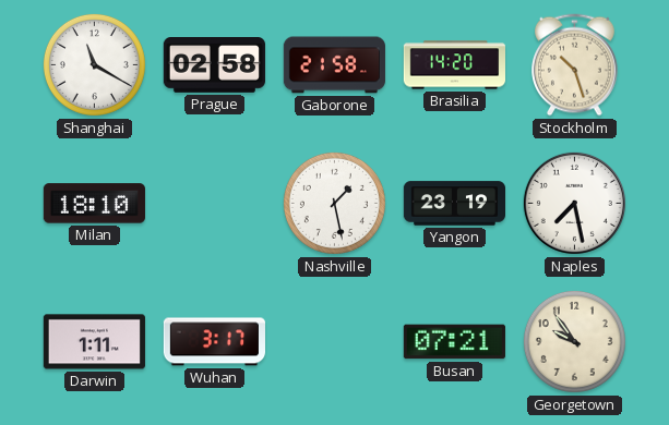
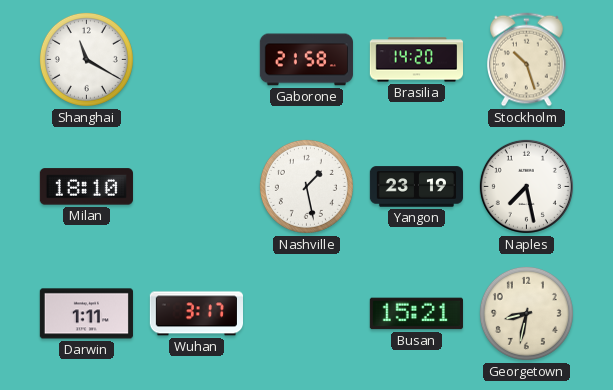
Prague: 02:58 -> none
Busan: 07:21 -> 15:21
Georgetown: 9:54 -> 8:32
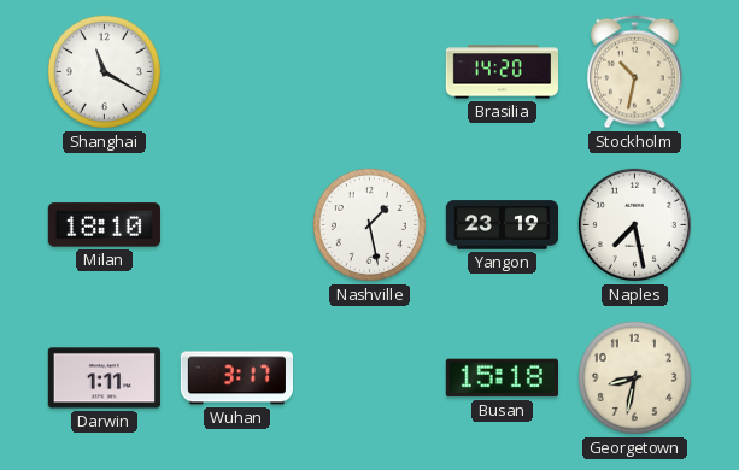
Gaborone: 21:58 -> none
Stockholm: 10:27 -> 10:32
Busan: 15:21 -> 15:18
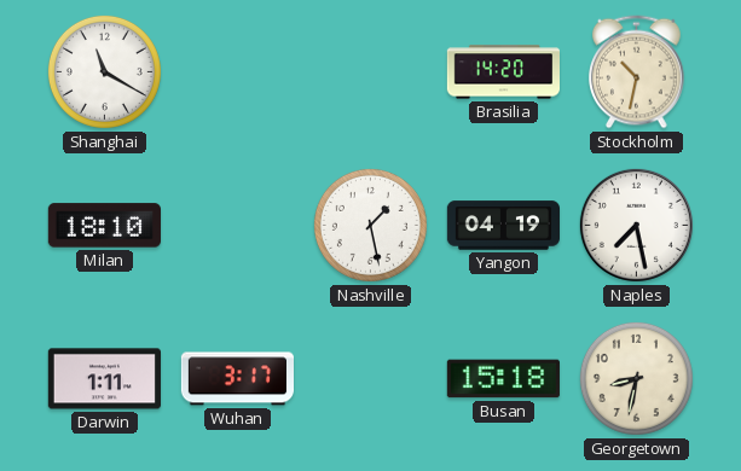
Yangon: 23:19 -> 04:19
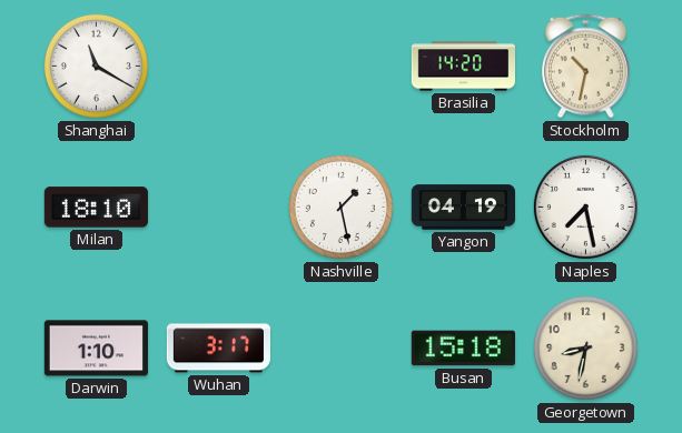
Darwin: 1:11 -> 1:10
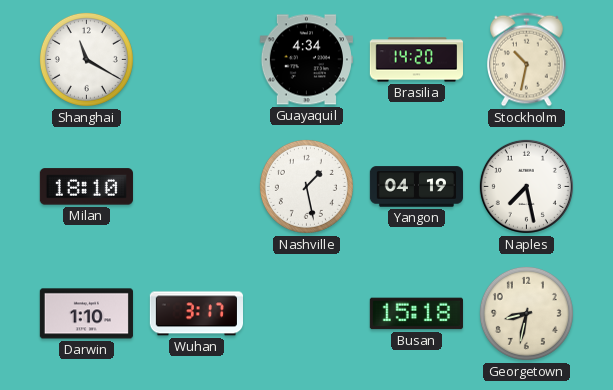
Guayaquil: none -> 4:34
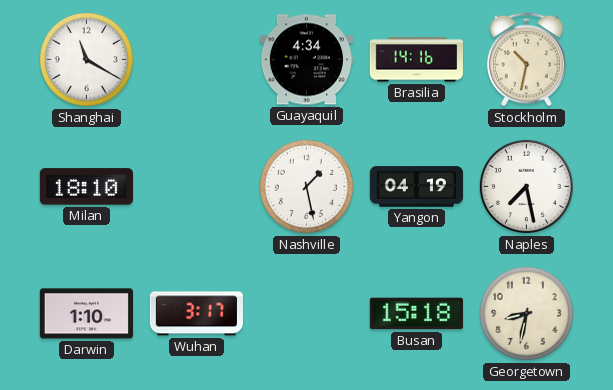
Brasilia: 14:20 -> 14:16
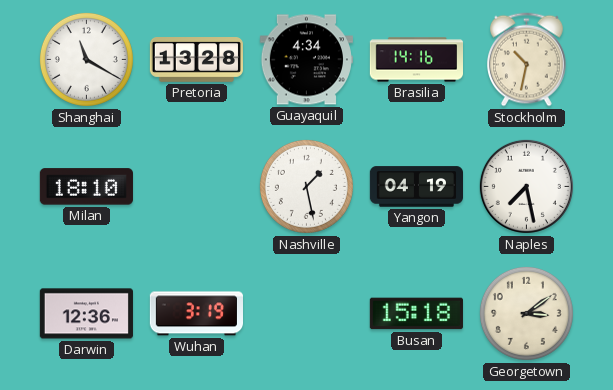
Pretoria: none -> 13:28
Darwin: 1:10 -> 12:36
Wuhan: 3:17 -> 3:19
Georgetown: 8:32 -> 3:09
